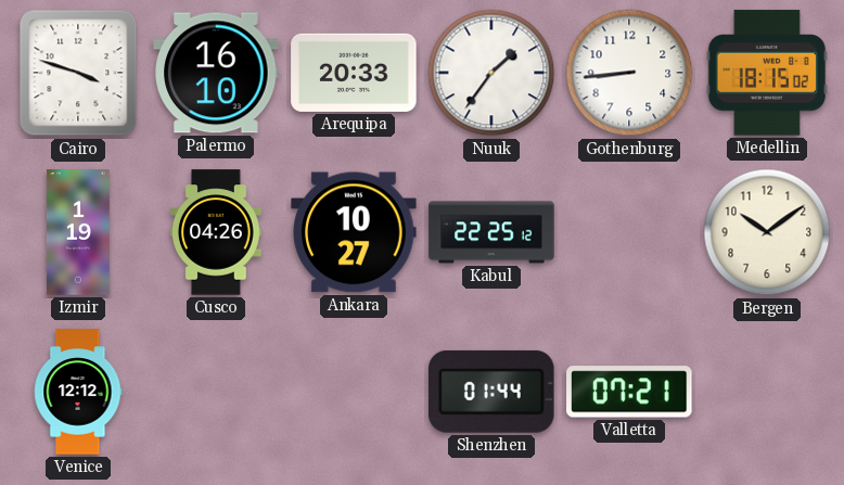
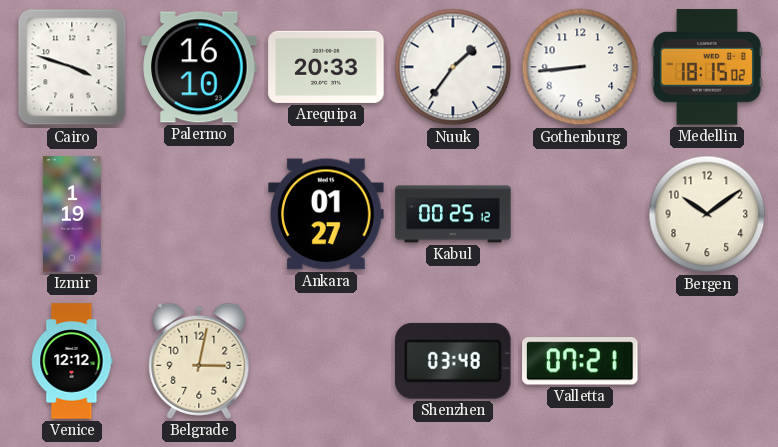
Cusco: 04:26 -> none
Ankara: 10:27 -> 01:27
Kabul: 22:25 -> 00:25
Belgrade: none -> 3:02
Shenzhen: 01:44 -> 03:48
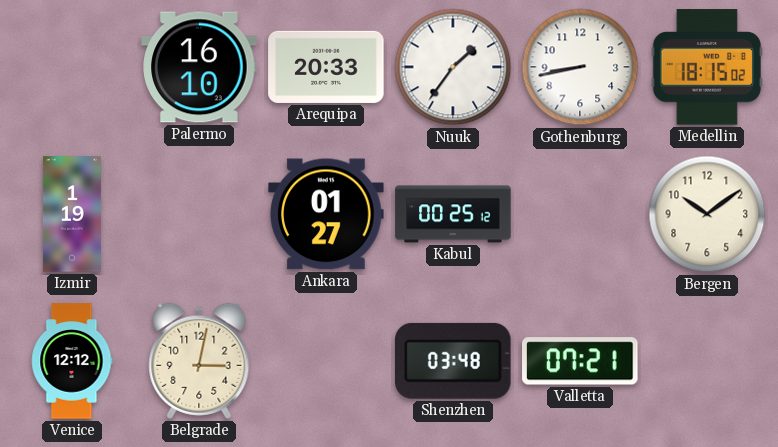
Cairo: 3:48 -> none
Gothenburg: 8:44 -> 8:43
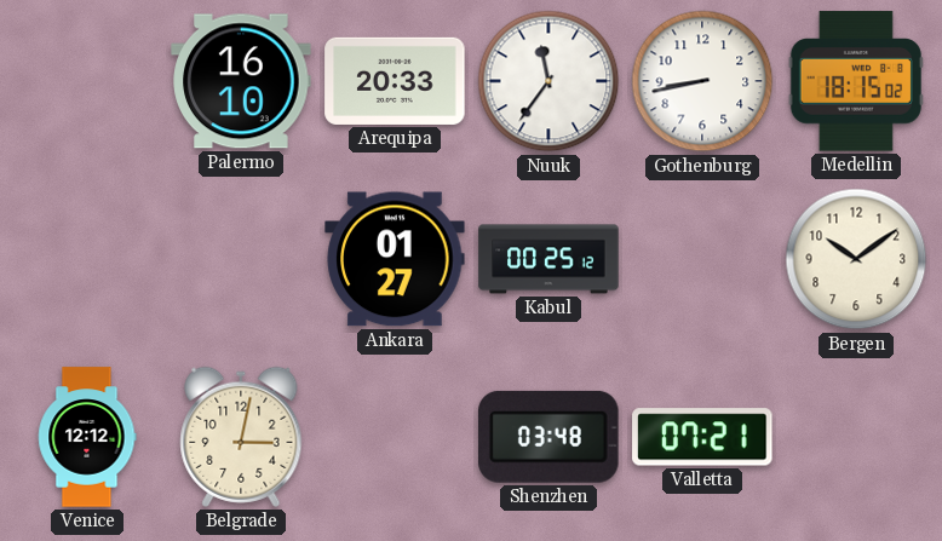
Nuuk: 1:36 -> 11:36
Izmir: 1:19 -> none
